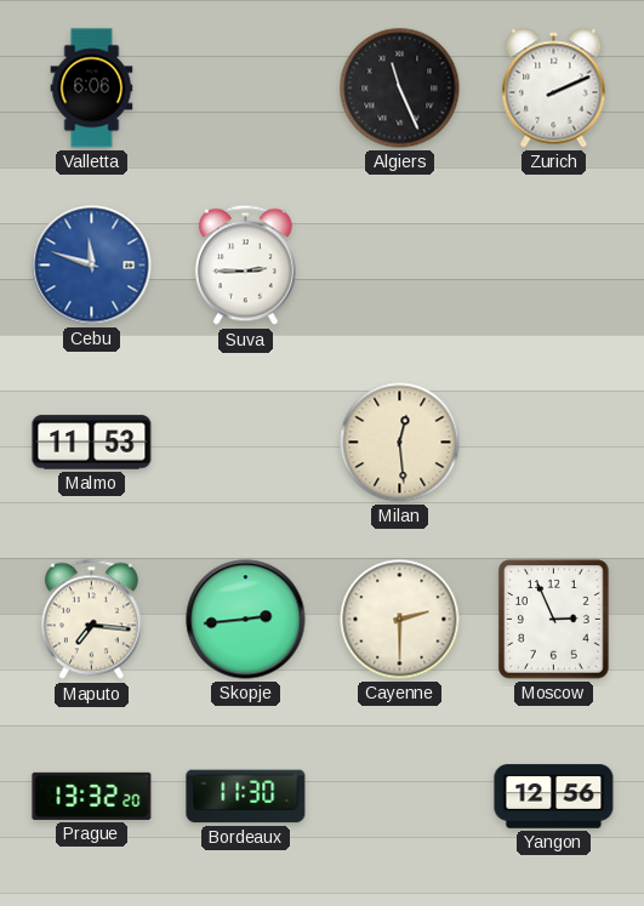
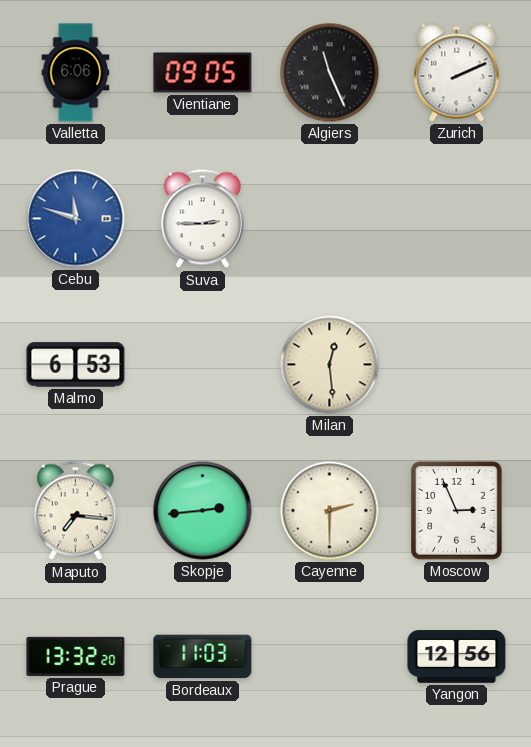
Vientiane: none -> 09:05
Malmo: 11:53 -> 6:53
Bordeaux: 11:30 -> 11:03
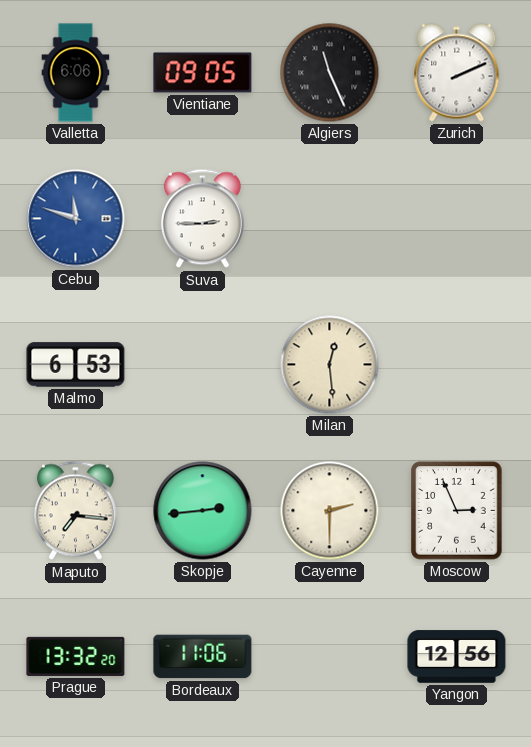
Bordeaux: 11:03 -> 11:06
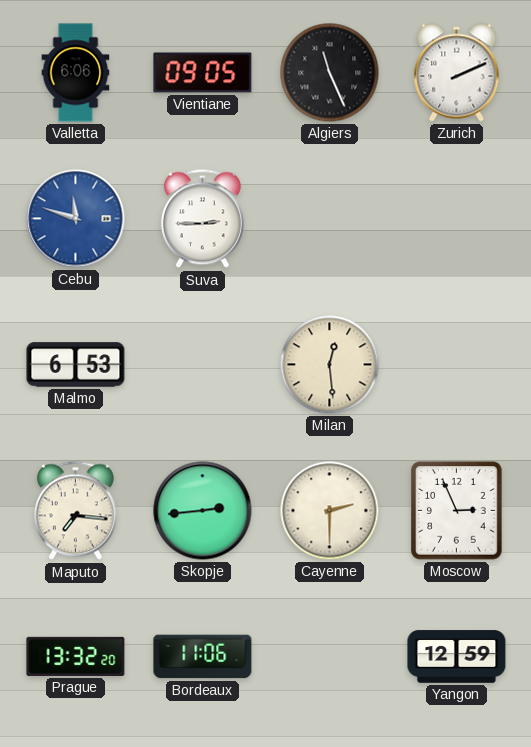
Yangon: 12:56 -> 12:59
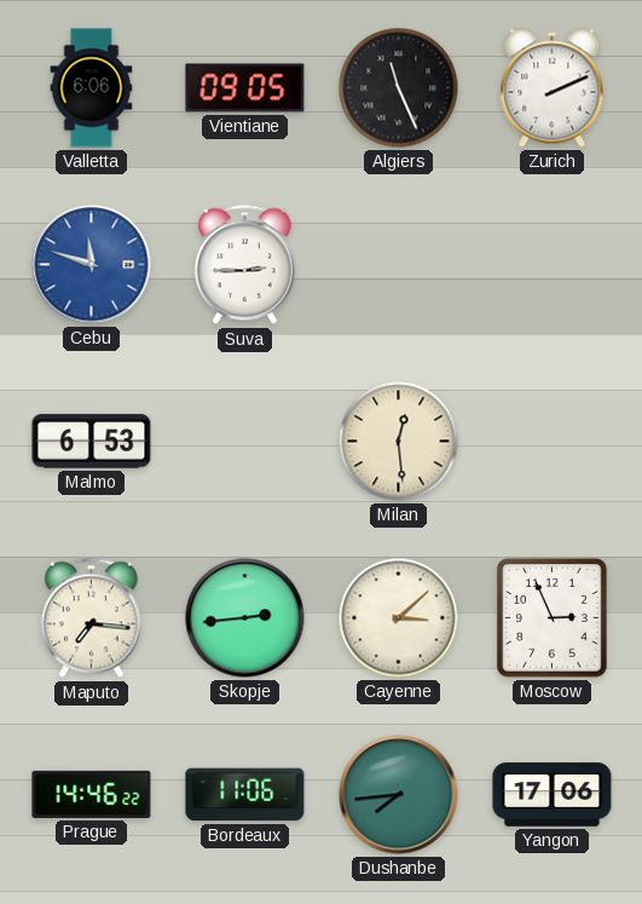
Cayenne: 2:30 -> 3:08
Prague: 13:32 -> 14:46
Dushanbe: none -> 7:44
Yangon: 12:59 -> 17:06
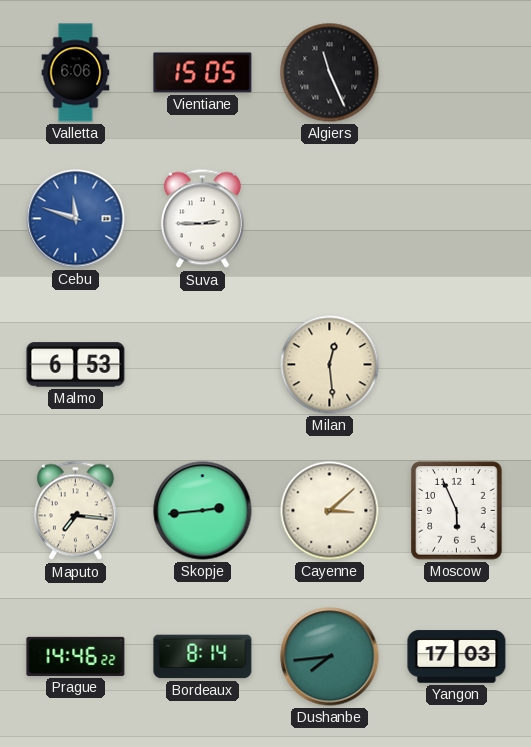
Vientiane: 09:05 -> 15:05
Zurich: 2:11 -> none
Moscow: 2:56 -> 5:56
Bordeaux: 11:06 -> 8:14
Yangon: 17:06 -> 17:03
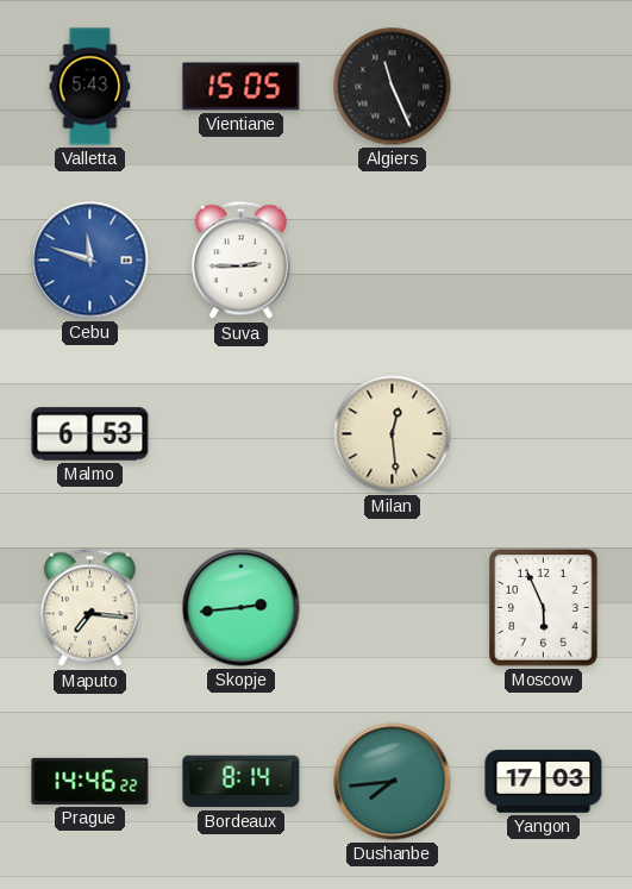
Valletta: 6:06 -> 5:43
Cayenne: 3:08 -> none
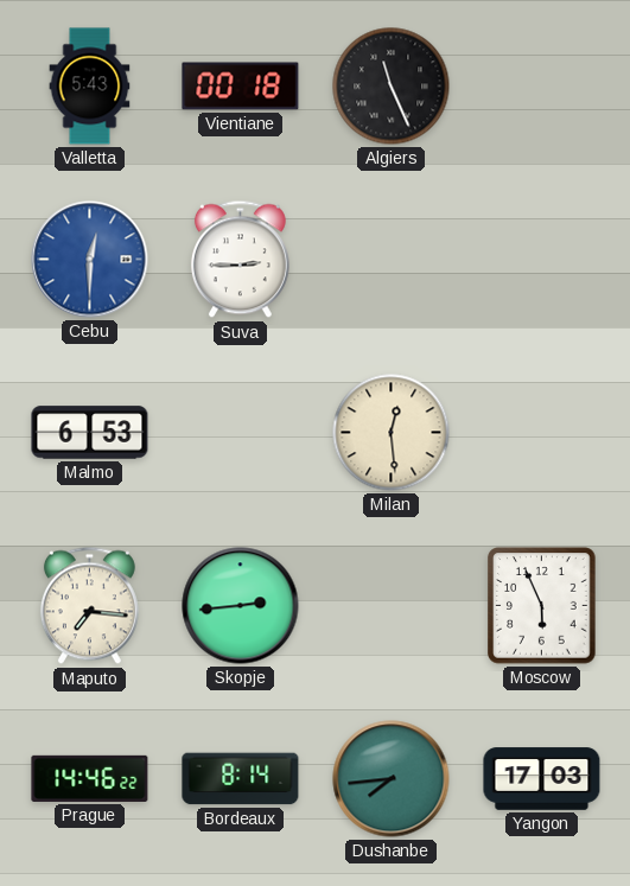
Vientiane: 15:05 -> 00:18
Cebu: 11:48 -> 12:30
